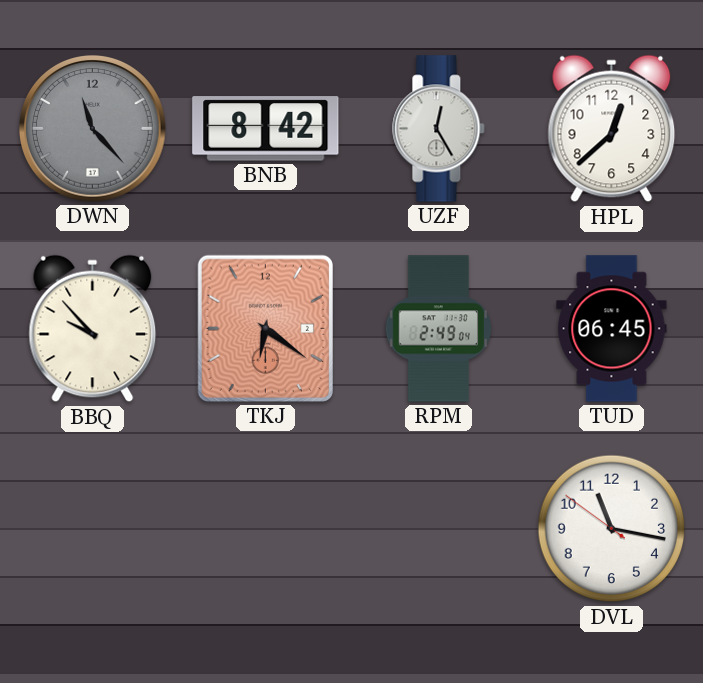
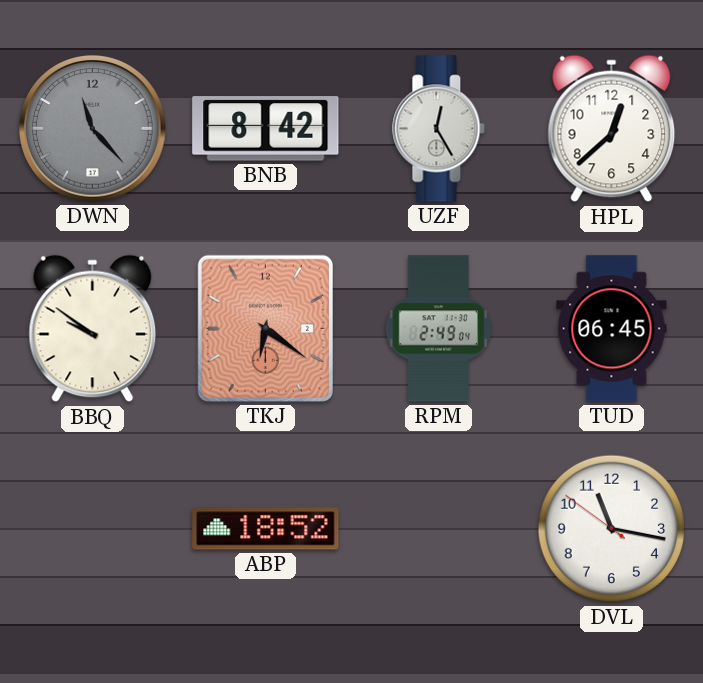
BBQ: 9:53 -> 9:51
ABP: none -> 18:52
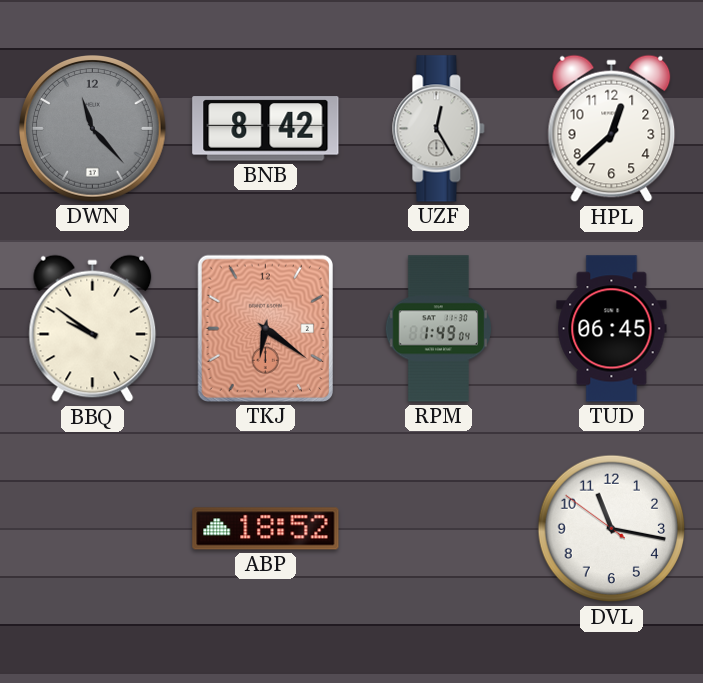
RPM: 2:49 -> 1:49
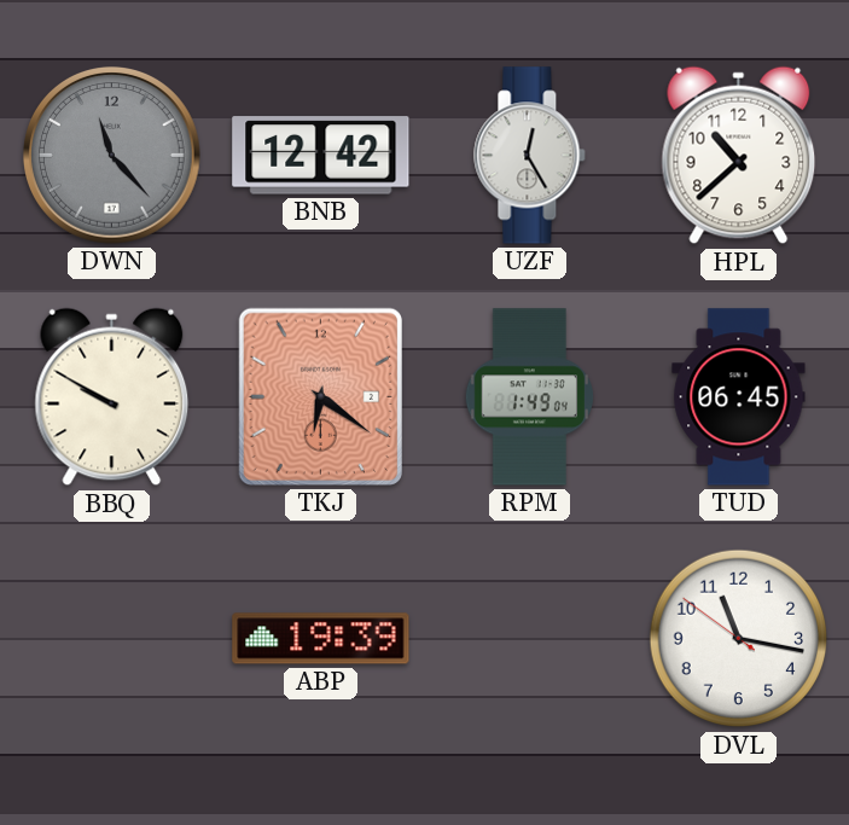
BNB: 8:42 -> 12:42
HPL: 12:38 -> 10:38
BBQ: 9:51 -> 9:50
ABP: 18:52 -> 19:39
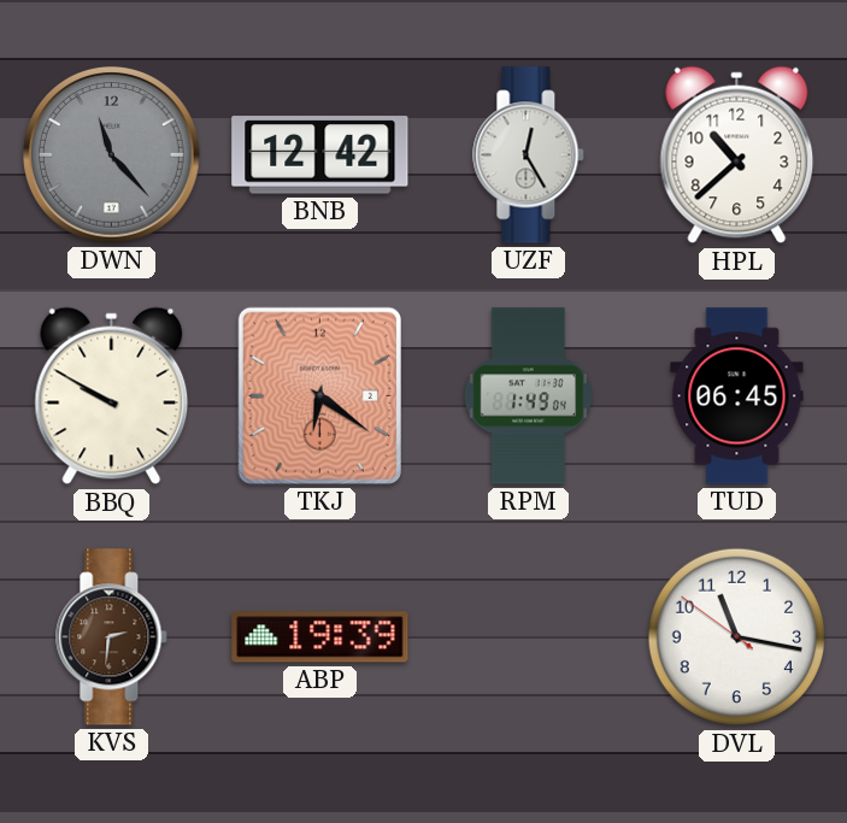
KVS: none -> 2:31
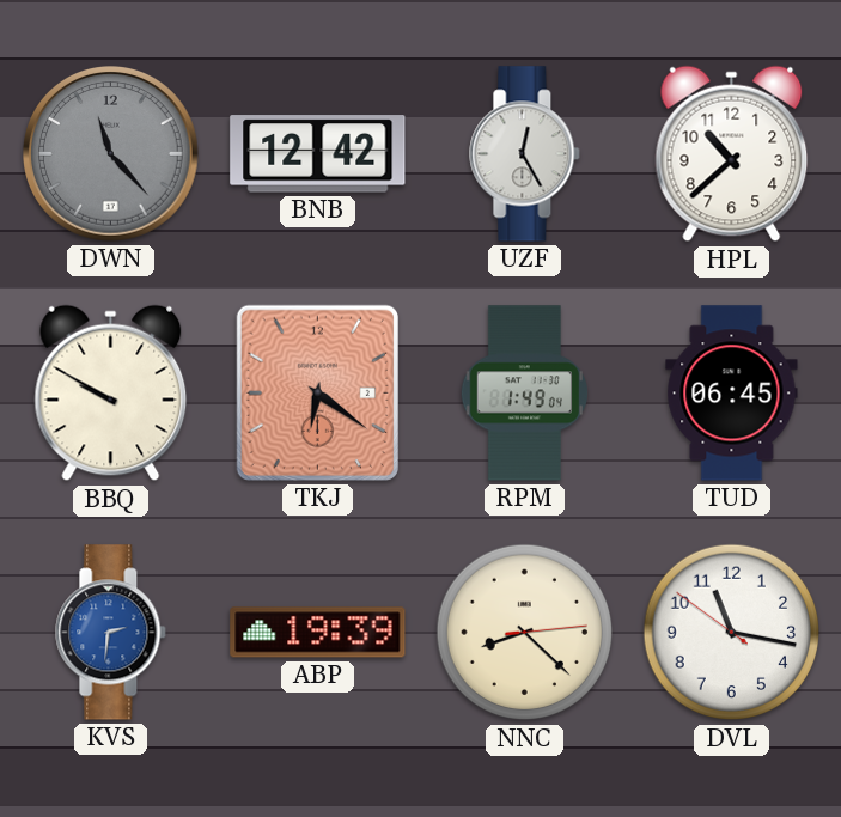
KVS dial: brown -> blue
NNC: none -> 8:22
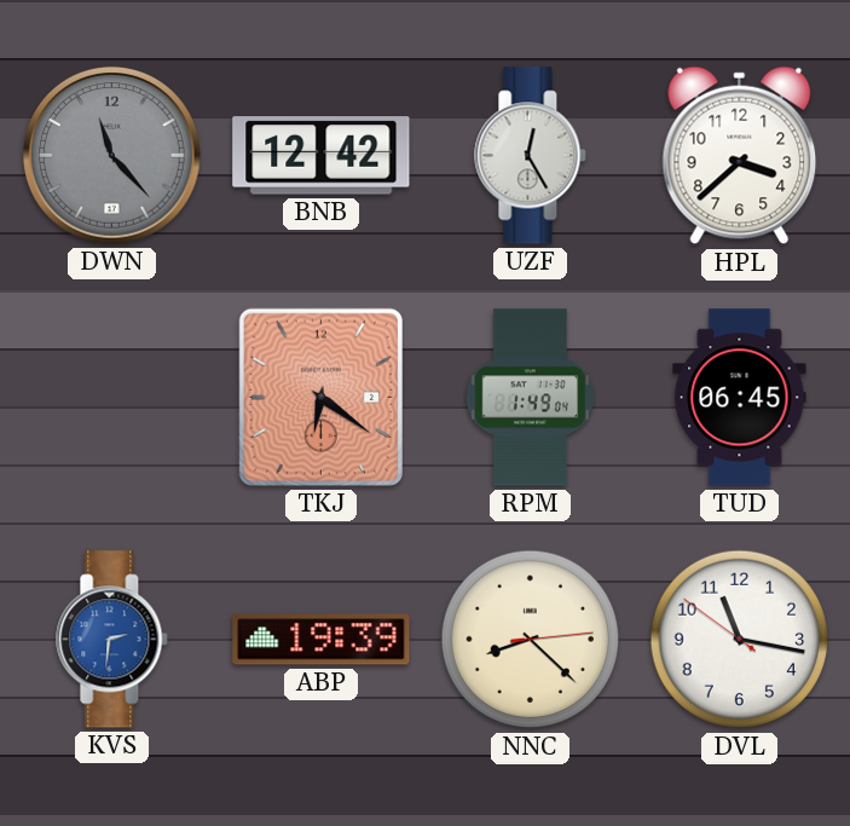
HPL: 10:38 -> 3:38
BBQ: 9:50 -> none
